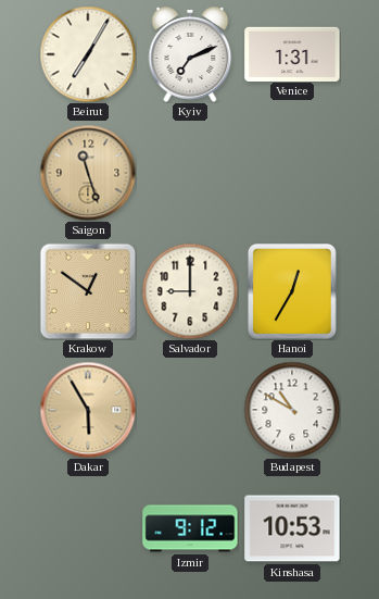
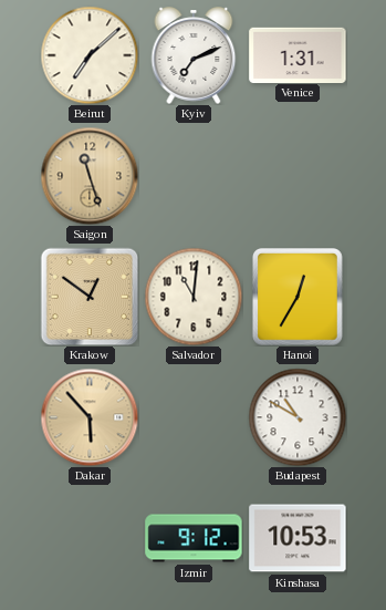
Beirut: 7:05 -> 7:08
Salvador: 9:00 -> 11:01
Dakar: 5:55 -> 5:53
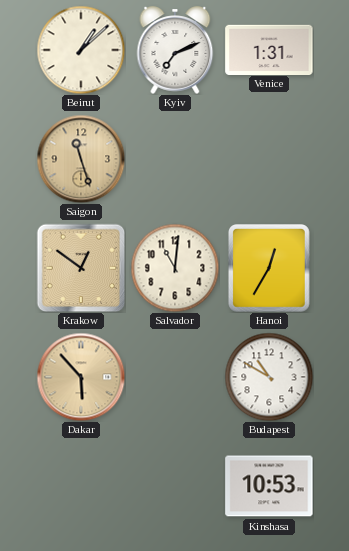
Beirut: 7:08 -> 1:08
Izmir: 9:12 -> none
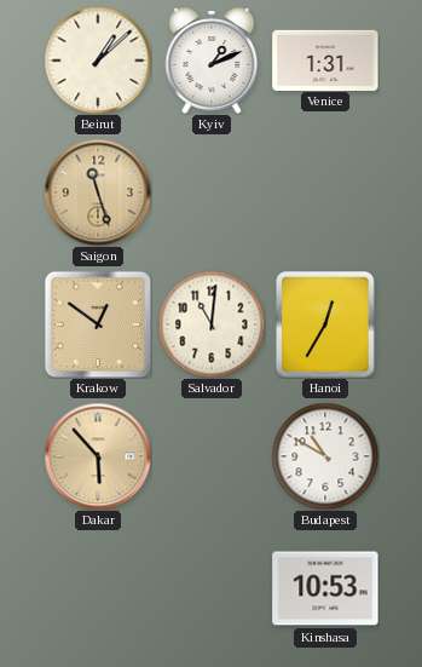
Kyiv: 7:11 -> 1:11
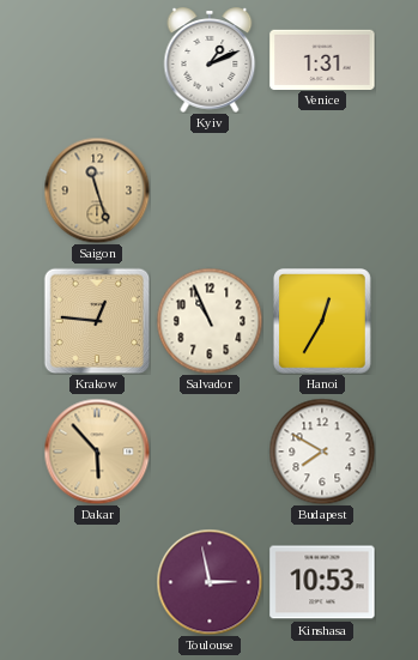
Beirut: 1:08 -> none
Krakow: 12:51 -> 12:46
Salvador: 11:01 -> 10:56
Budapest: 10:50 -> 7:50
Toulouse: none -> 2:58
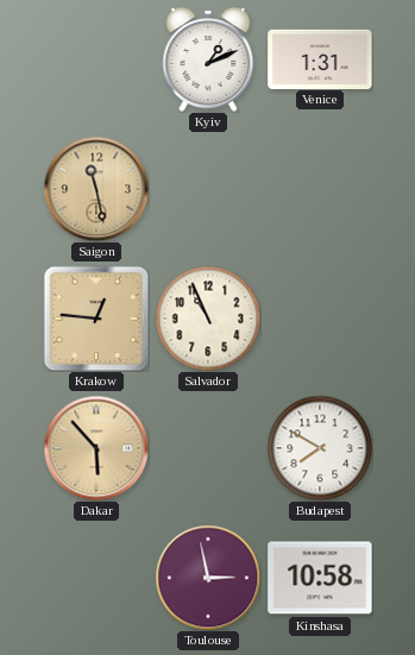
Saigon: 11:27 -> 11:28
Hanoi: 12:35 -> none
Kinshasa: 10:53 -> 10:58
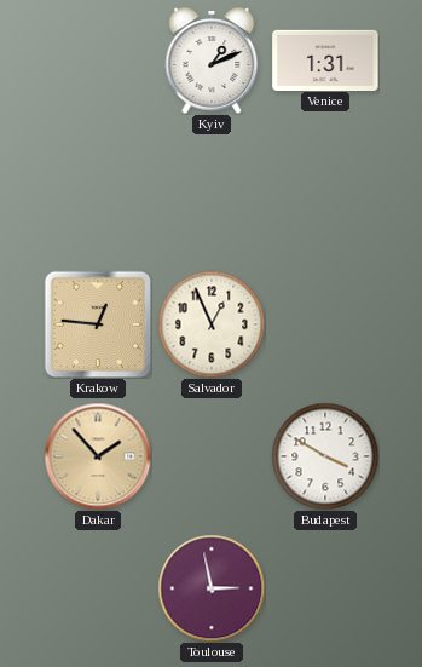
Saigon: 11:28 -> none
Salvador: 10:56 -> 12:56
Dakar: 5:53 -> 1:53
Budapest: 7:50 -> 3:50
Kinshasa: 10:58 -> none
